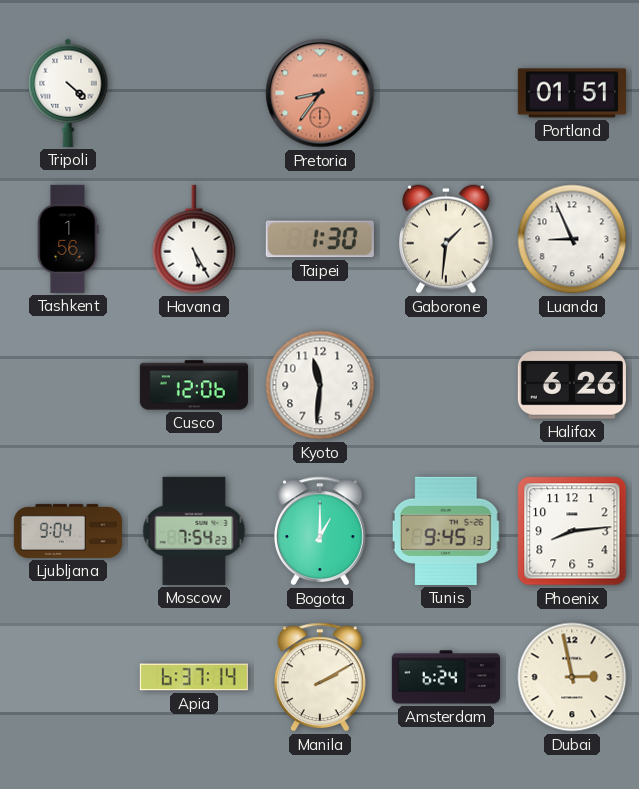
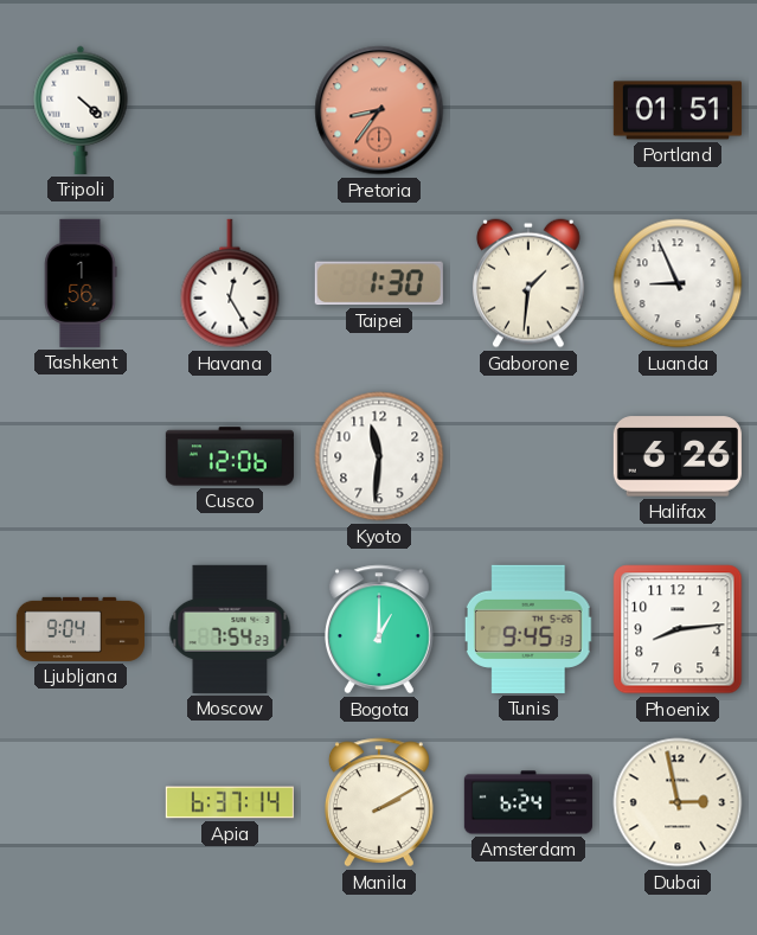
Havana: 5:25 -> 12:25
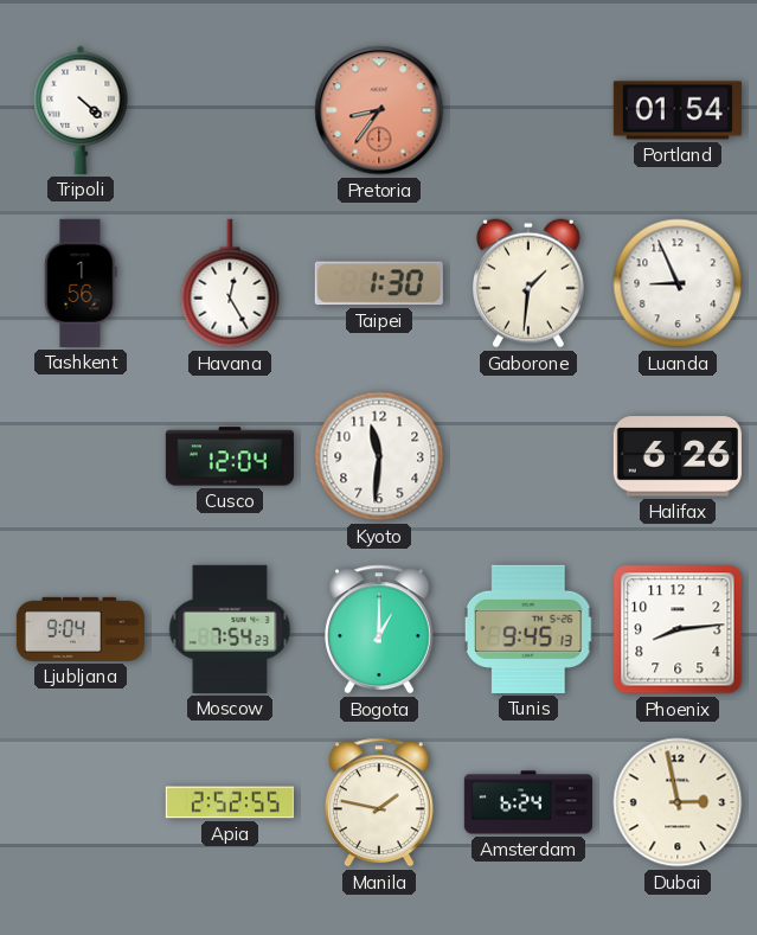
Portland: 01:51 -> 01:54
Cusco: 12:06 -> 12:04
Apia: 6:37 -> 2:52
Manila: 2:10 -> 1:47
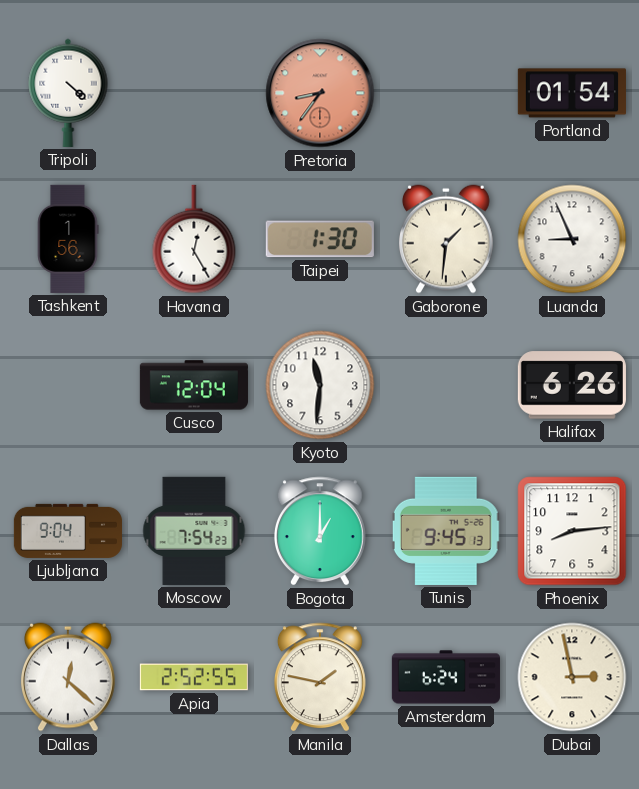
Dallas: none -> 12:22
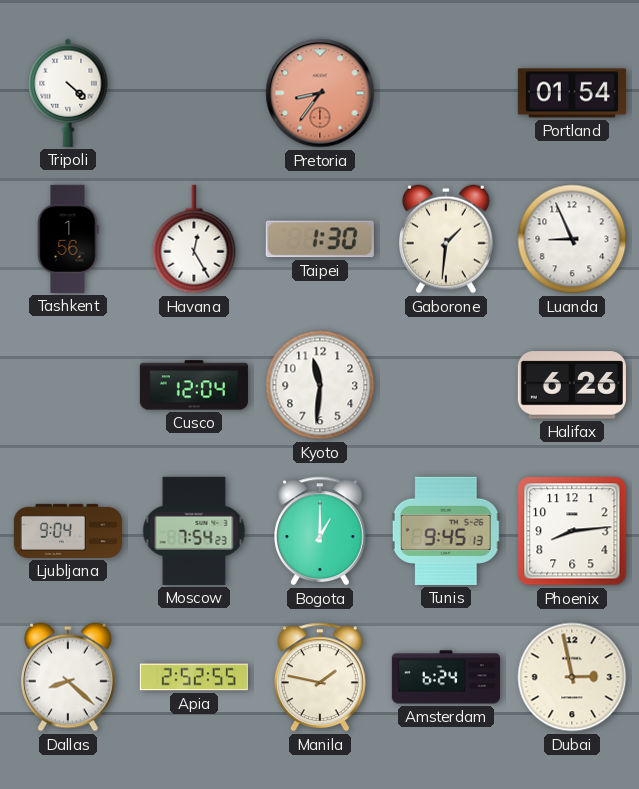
Dallas: 12:22 -> 8:22
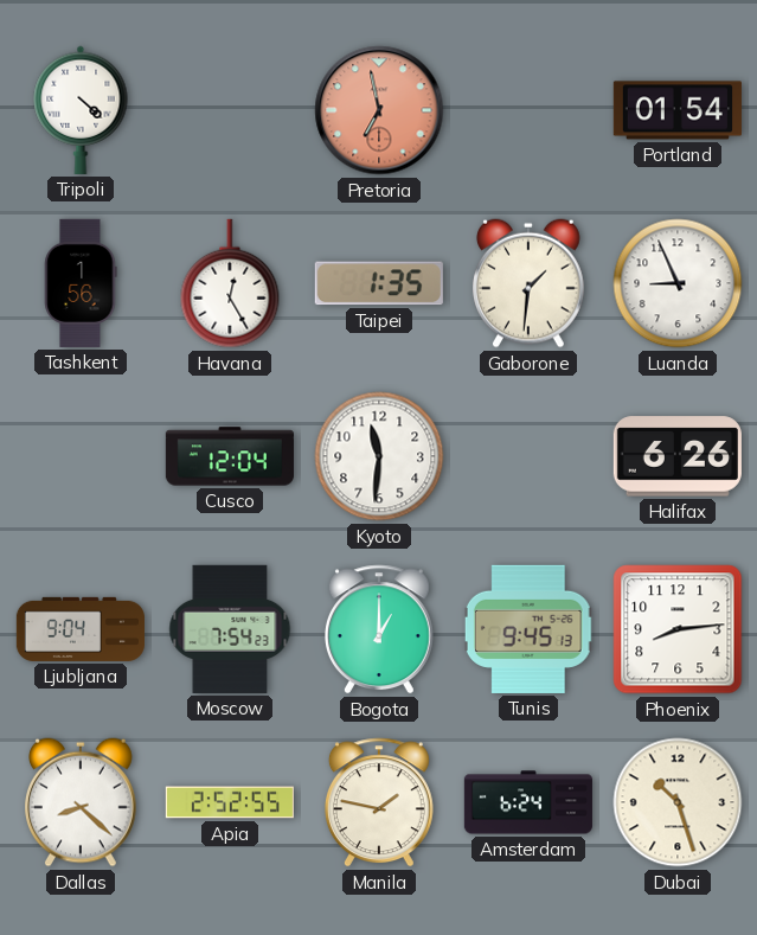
Pretoria: 8:36 -> 6:58
Taipei: 1:30 -> 1:35
Dubai: 2:58 -> 10:27
